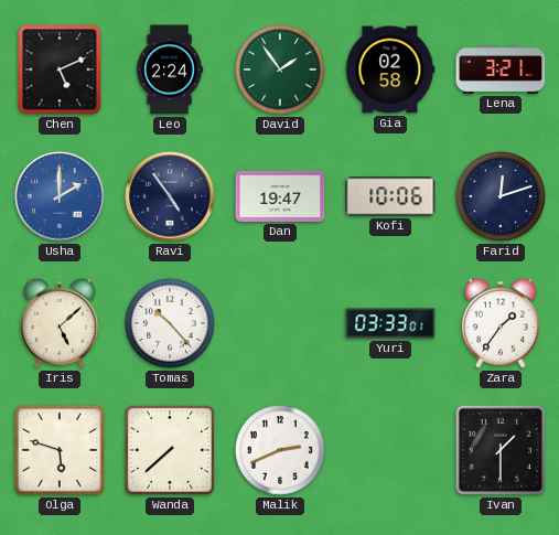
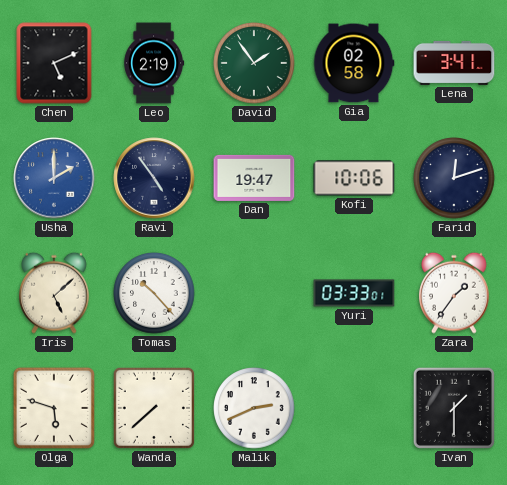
Leo: 2:24 -> 2:19
Lena: 3:21 -> 3:41
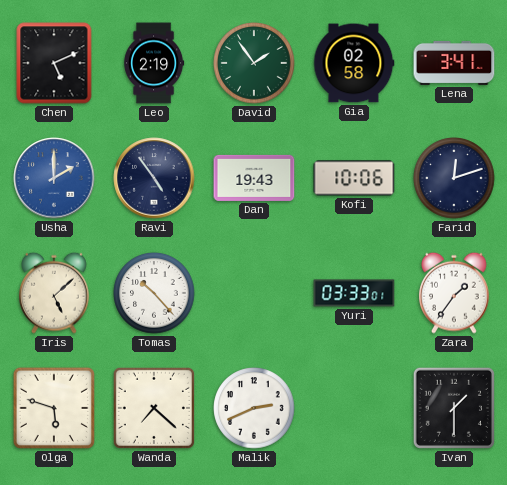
Dan: 19:47 -> 19:43
Wanda: 7:38 -> 7:22
